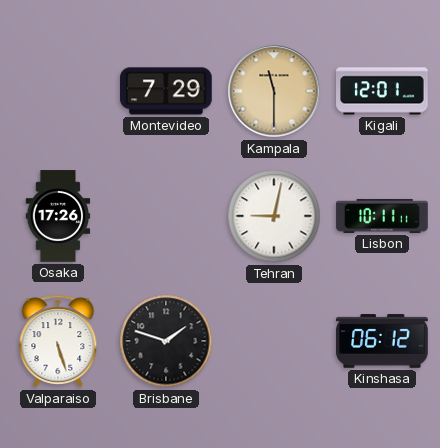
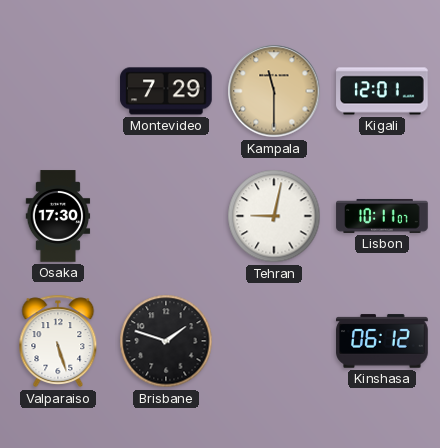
Osaka: 17:26 -> 17:30
Lisbon: 10:11:11 -> 10:11:07
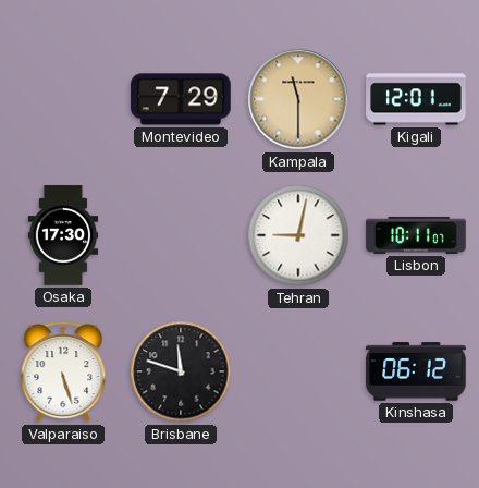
Brisbane: 1:48 -> 11:48
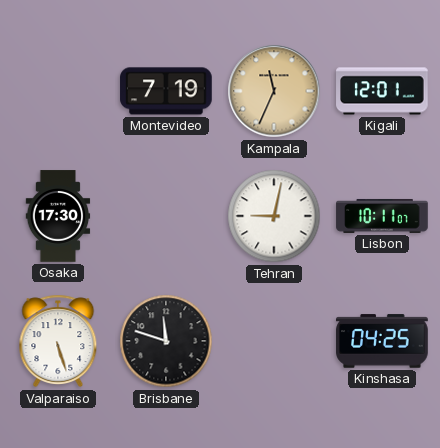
Montevideo: 7:29 -> 7:19
Kampala: 11:30 -> 11:34
Kinshasa: 06:12 -> 04:25
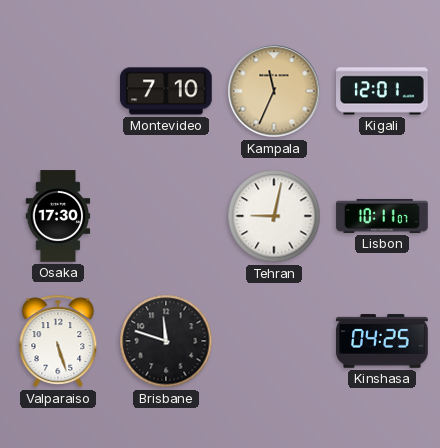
Montevideo: 7:19 -> 7:10
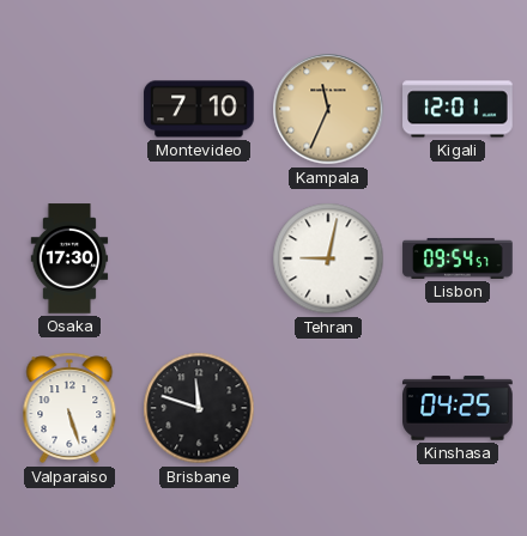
Lisbon: 10:11 -> 09:54
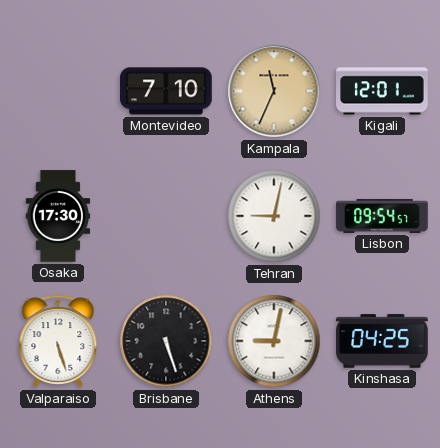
Brisbane: 11:48 -> 5:27
Athens: none -> 9:02
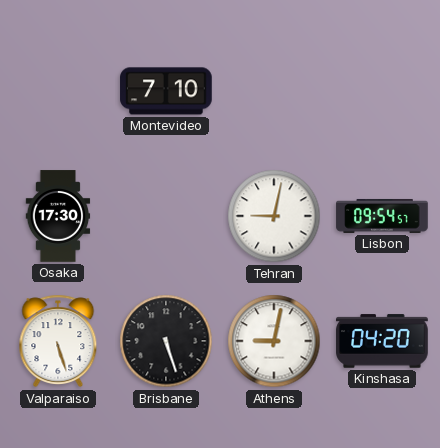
Kampala: 11:34 -> none
Kigali: 12:01 -> none
Kinshasa: 04:25 -> 04:20
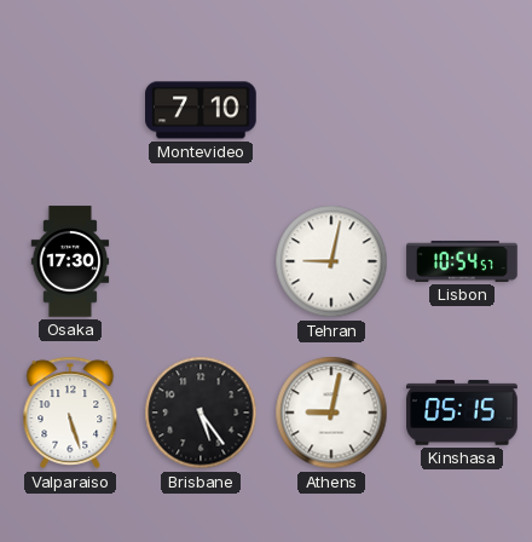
Lisbon: 09:54 -> 10:54
Brisbane: 5:27 -> 5:24
Kinshasa: 04:20 -> 05:15
